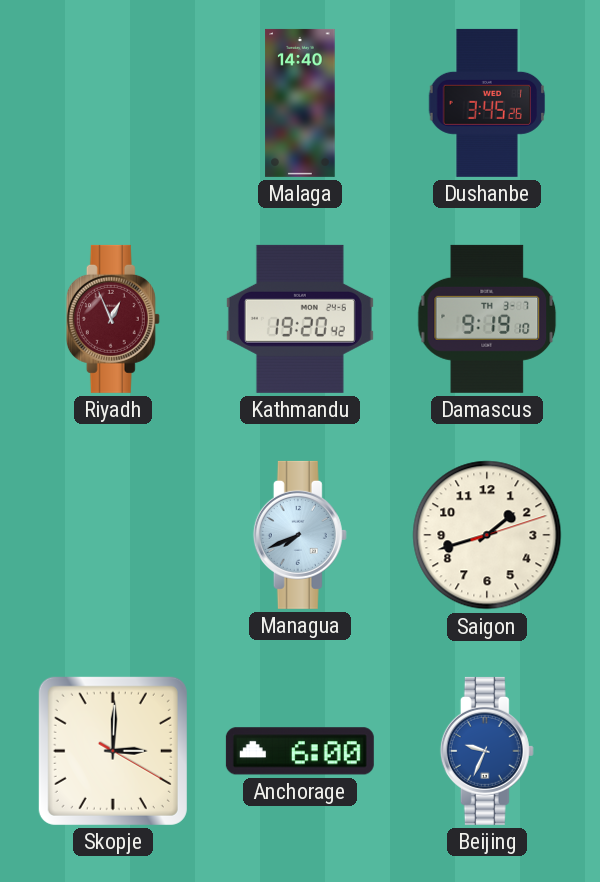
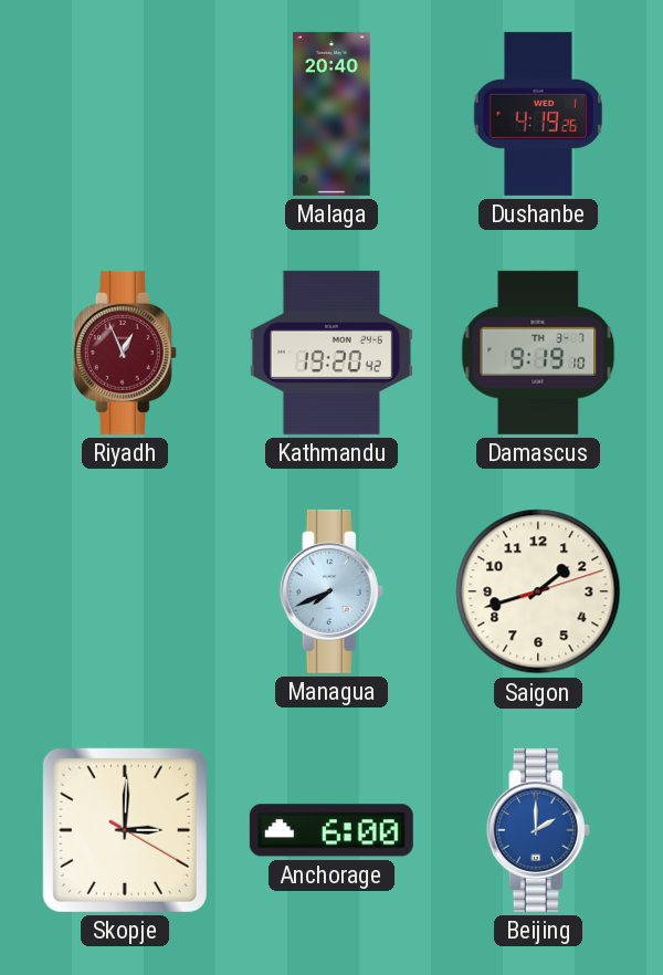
Malaga: 14:40 -> 20:40
Dushanbe: 3:45 -> 4:19
Beijing: 9:34 -> 2:00
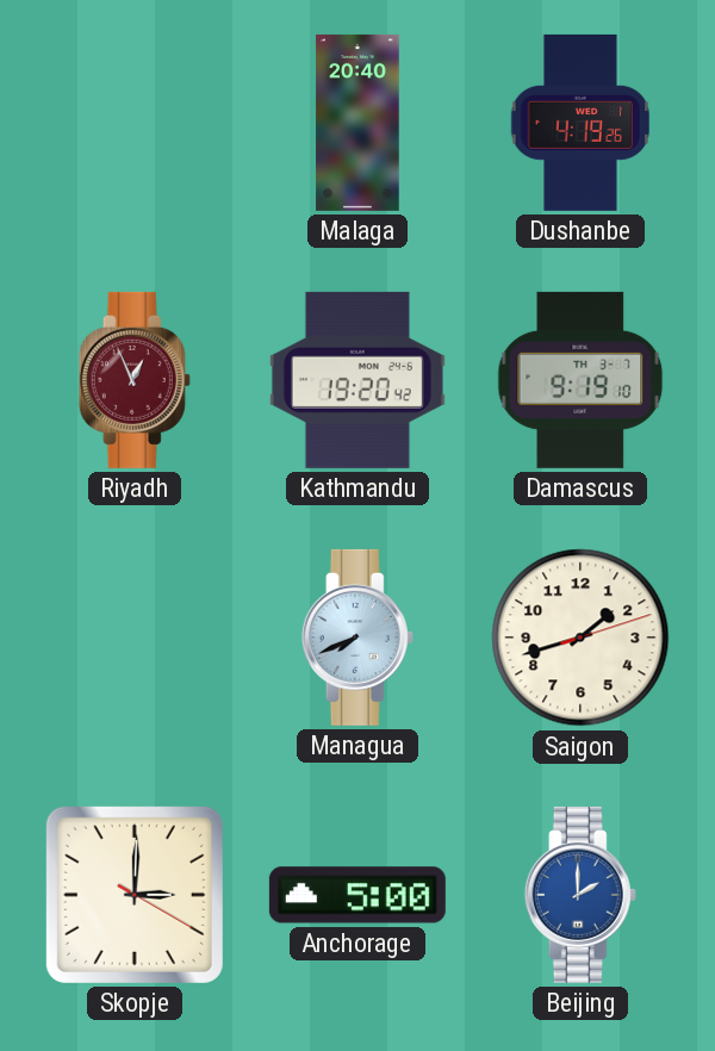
Anchorage: 6:00 -> 5:00
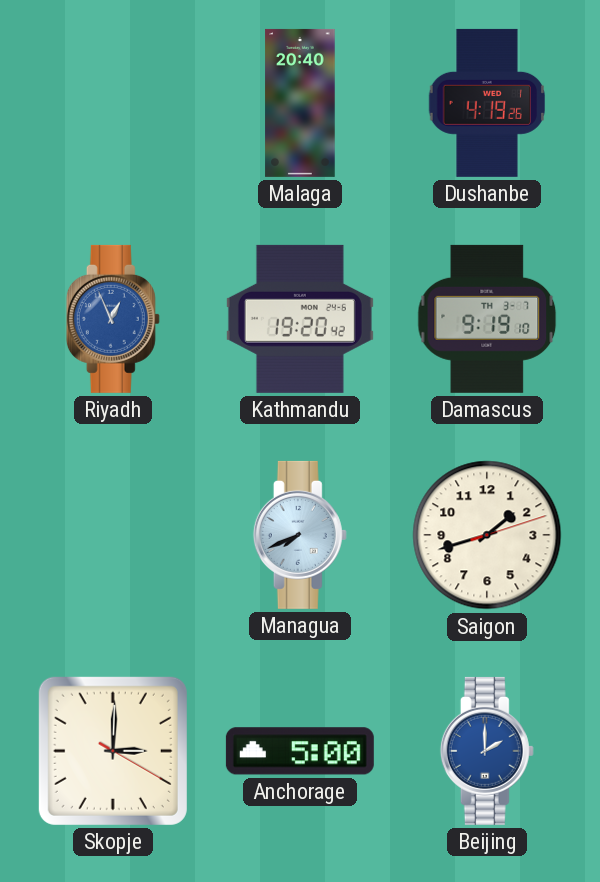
Riyadh dial: burgundy -> blue
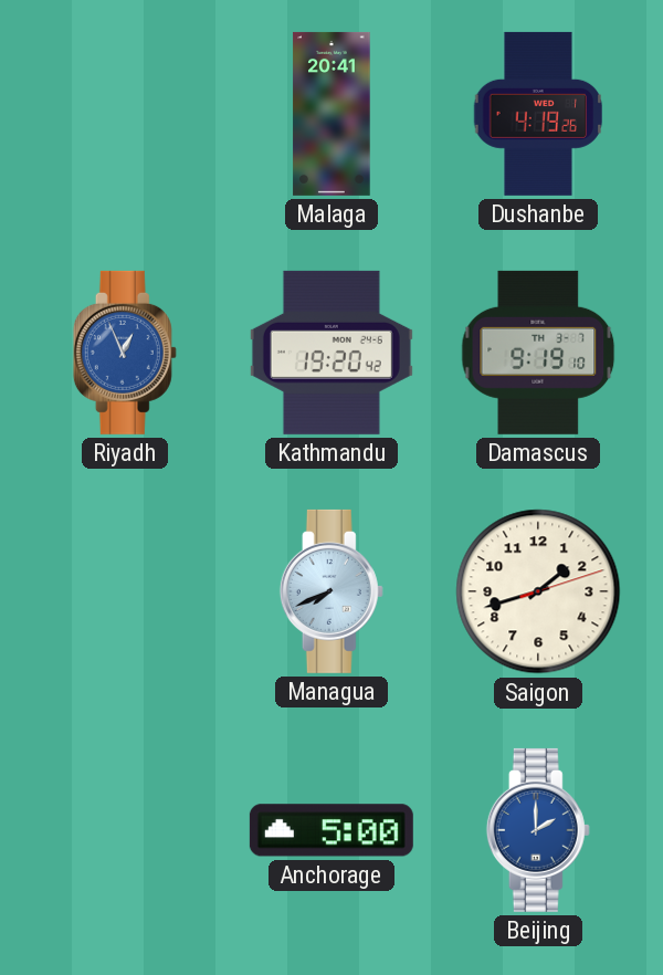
Malaga: 20:40 -> 20:41
Skopje: 3:00 -> none
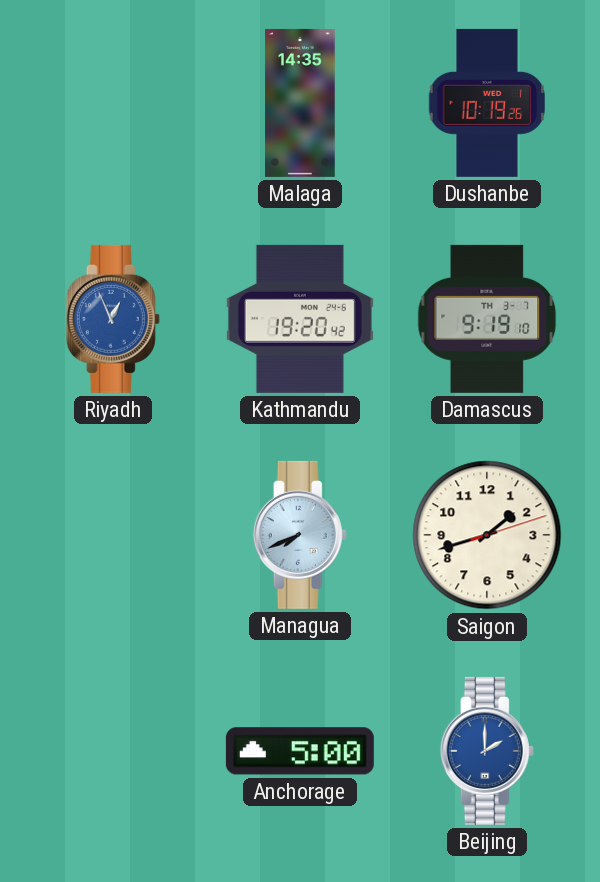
Malaga: 20:41 -> 14:35
Dushanbe: 4:19 -> 10:19
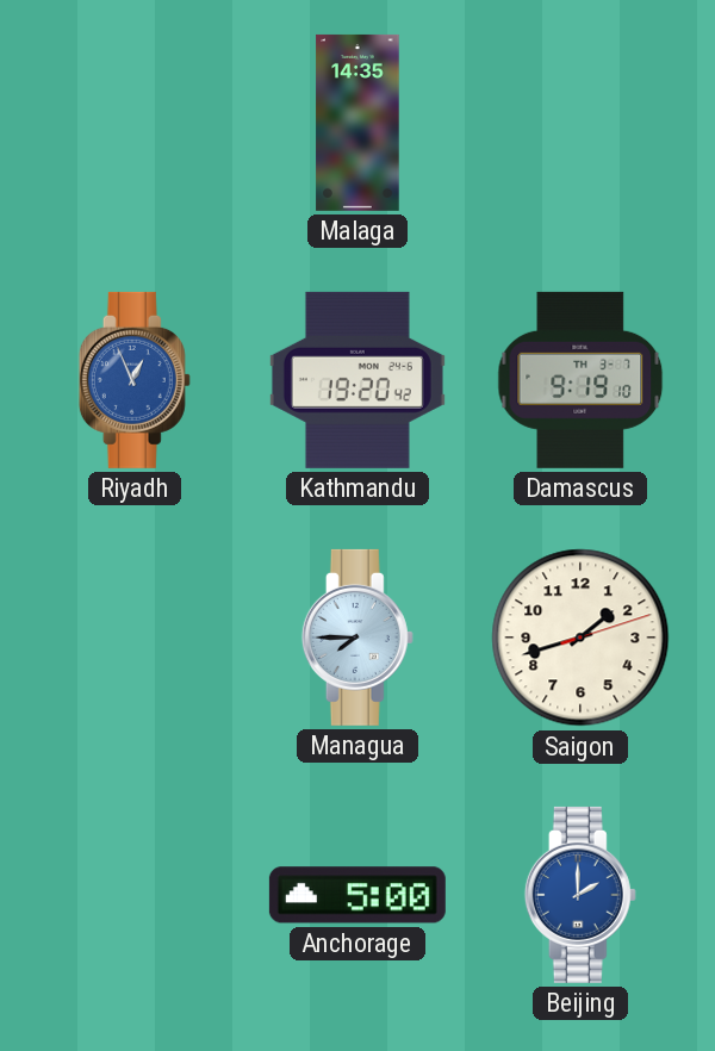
Dushanbe: 10:19 -> none
Managua: 7:41 -> 7:45
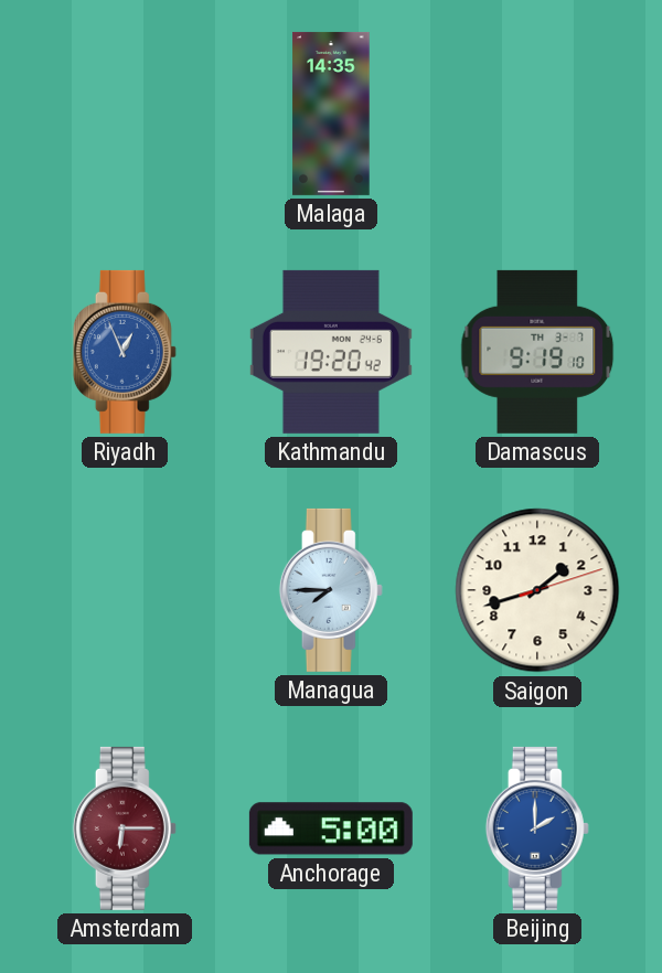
Amsterdam: none -> 6:15
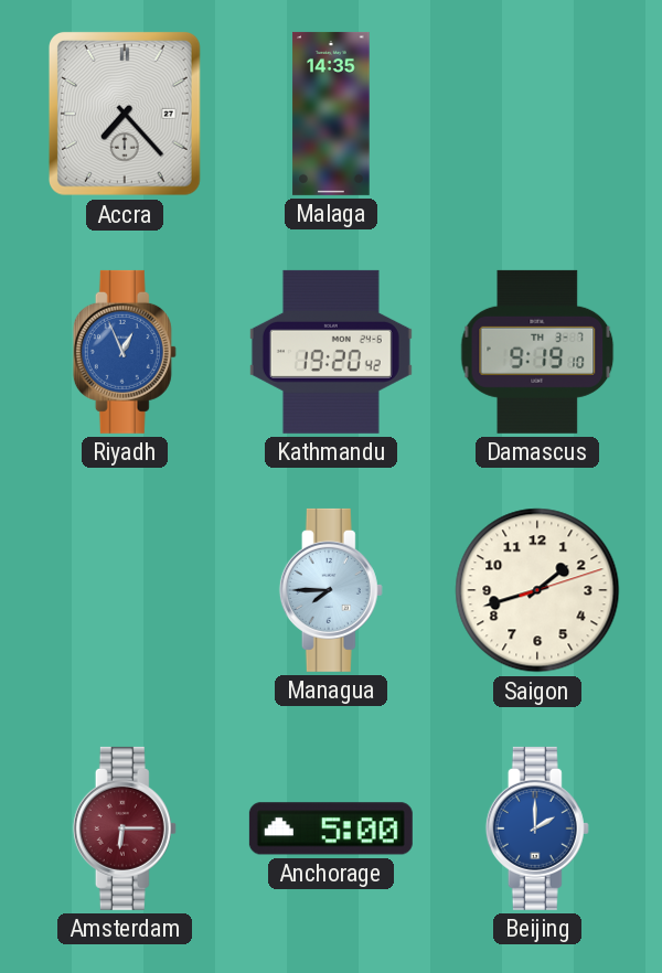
Accra: none -> 7:23
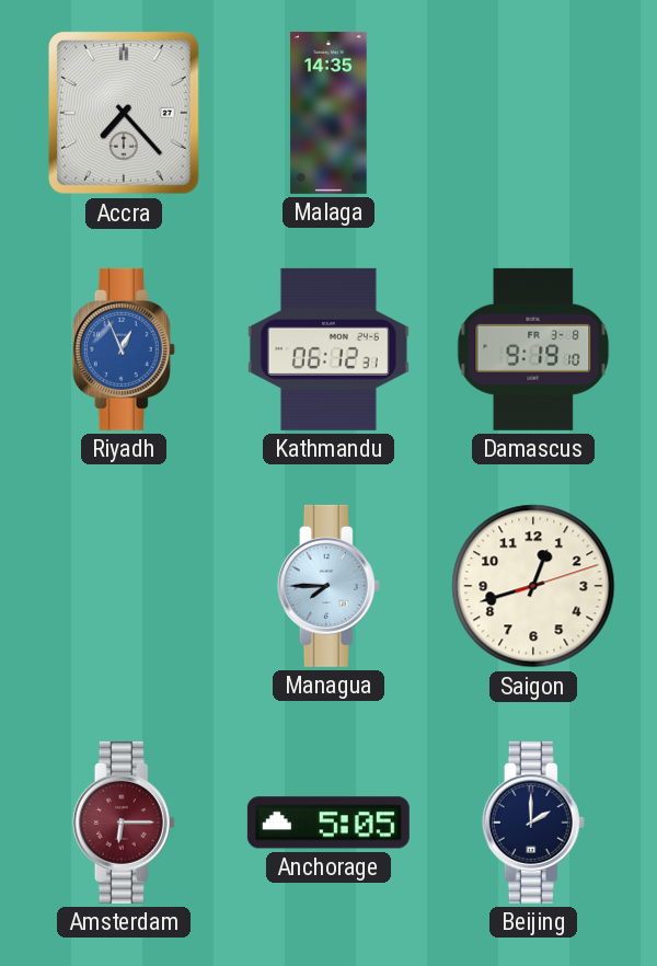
Kathmandu: 19:20 -> 06:12
Damascus date: TH 3-7 -> FR 3-8
Saigon: 1:42 -> 12:42
Anchorage: 5:00 -> 5:05
Beijing dial: blue -> navy
